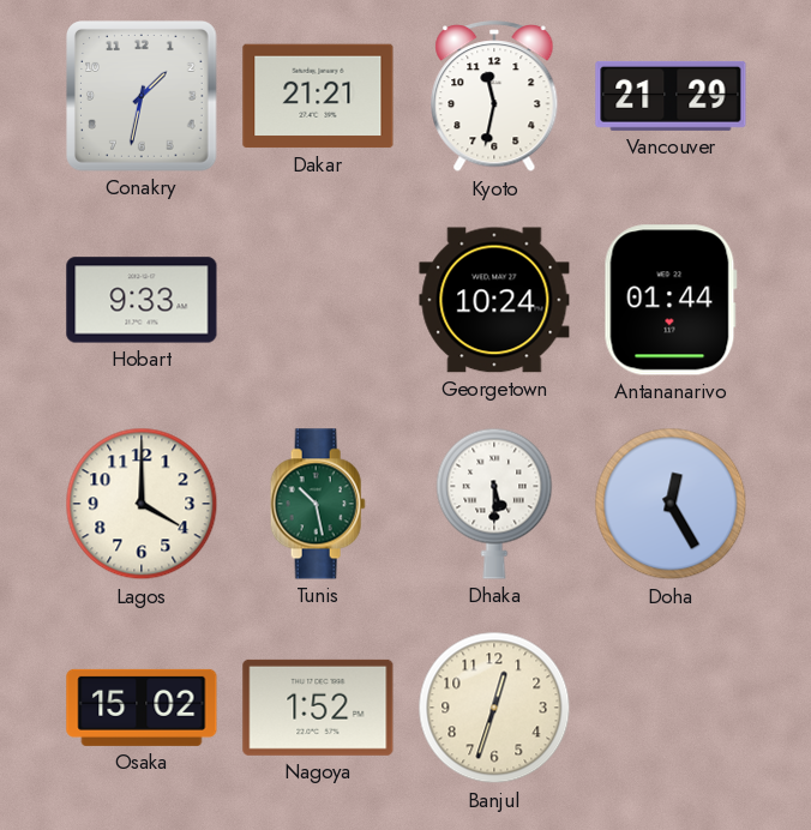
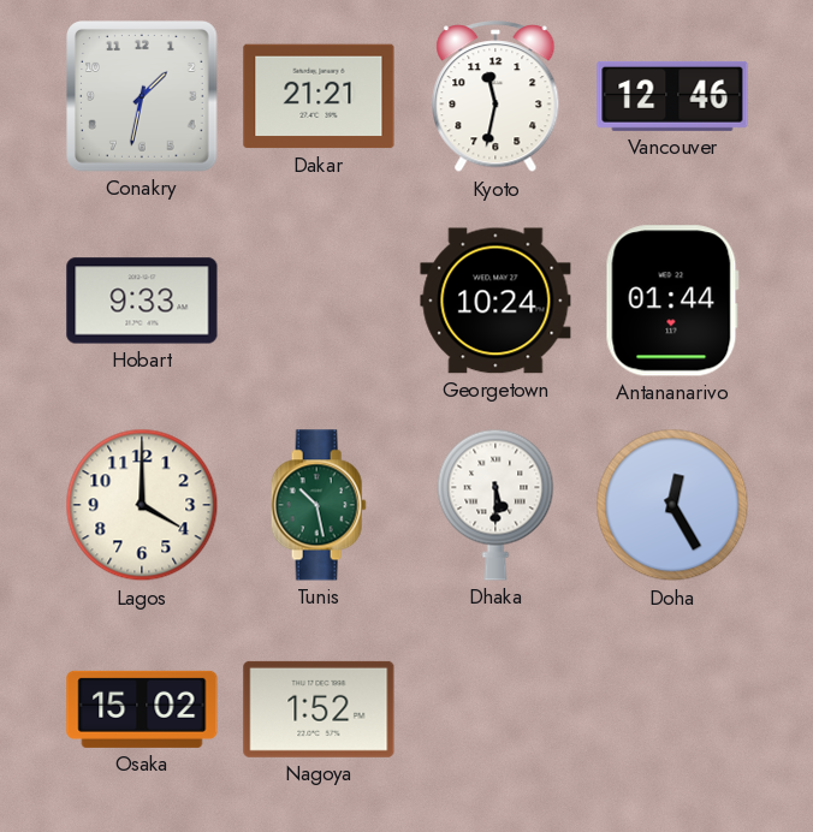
Vancouver: 21:29 -> 12:46
Banjul: 12:33 -> none
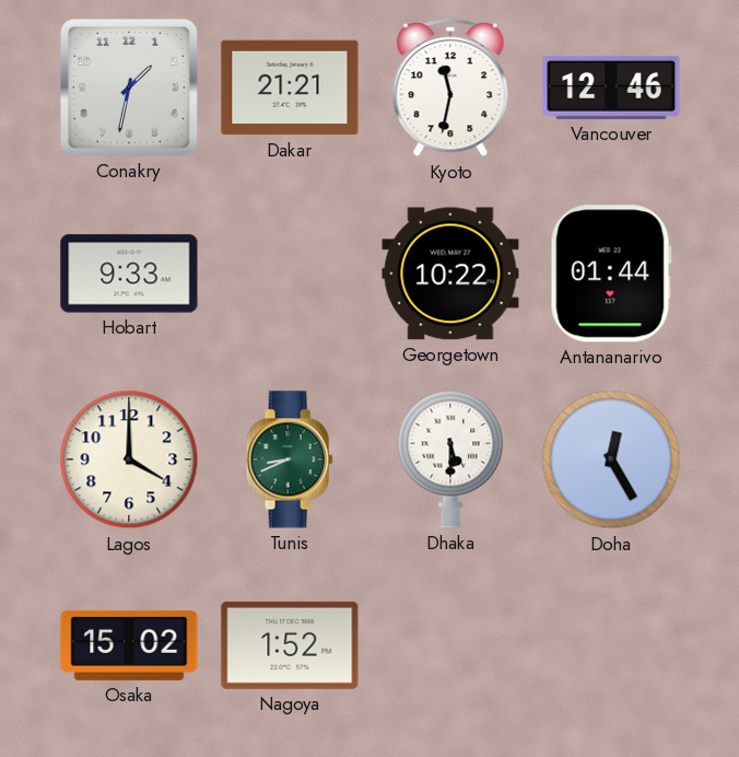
Georgetown: 10:24 -> 10:22
Tunis: 10:28 -> 8:41
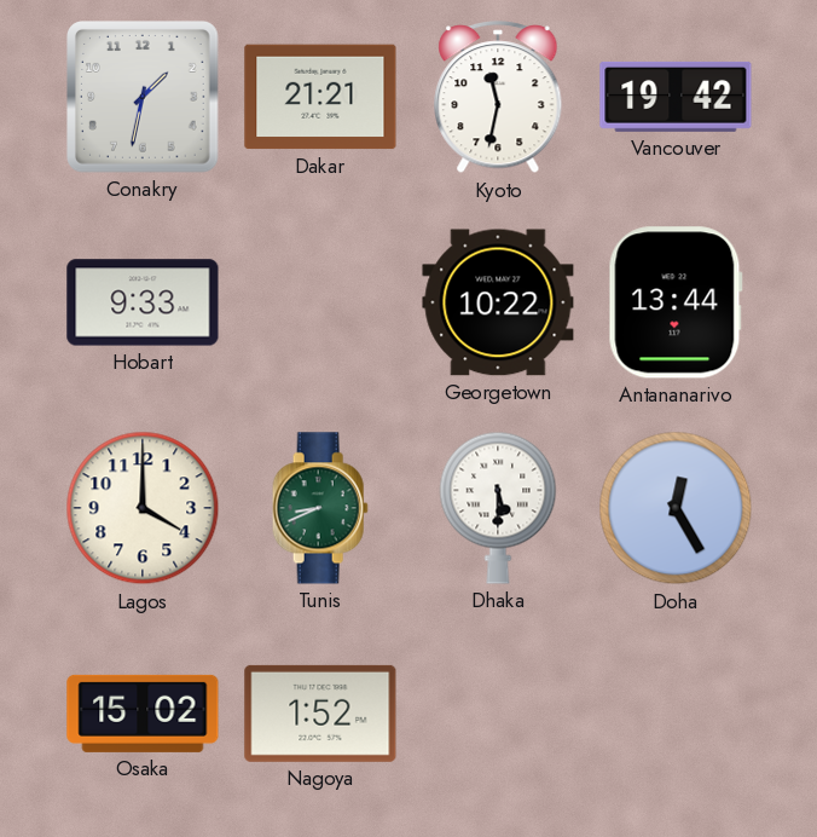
Vancouver: 12:46 -> 19:42
Antananarivo: 01:44 -> 13:44
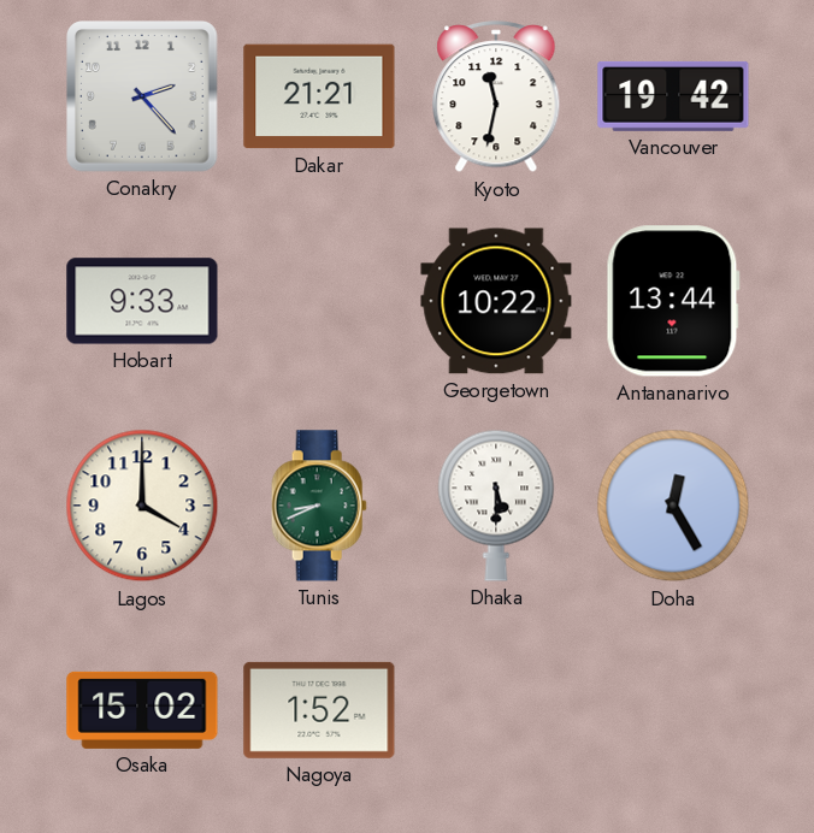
Conakry: 1:32 -> 2:23
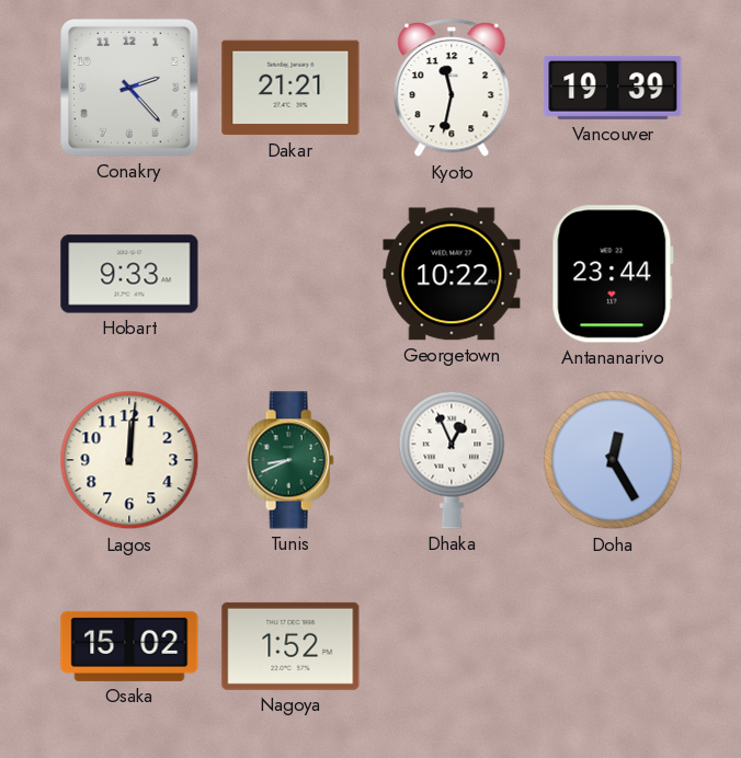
Vancouver: 19:42 -> 19:39
Antananarivo: 13:44 -> 23:44
Lagos: 4:00 -> 12:01
Dhaka: 5:30 -> 12:56
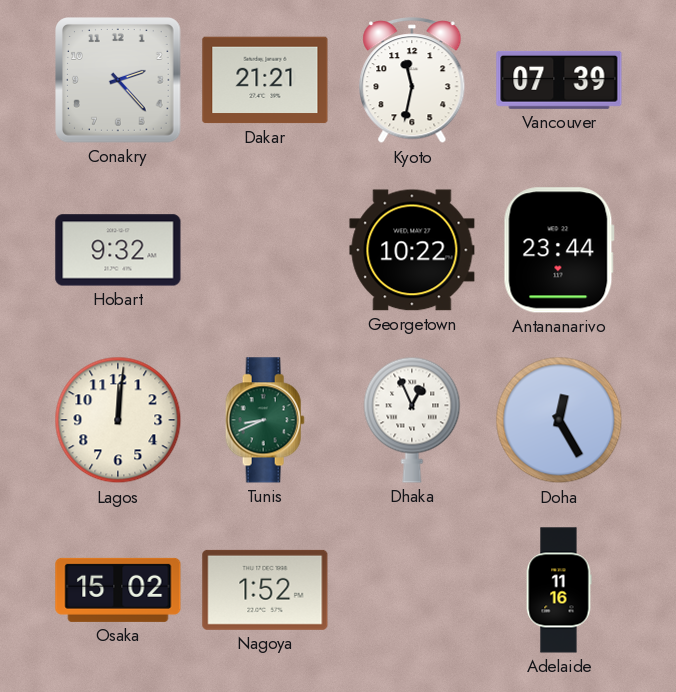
Vancouver: 19:39 -> 07:39
Hobart: 9:33 -> 9:32
Adelaide: none -> 11:16
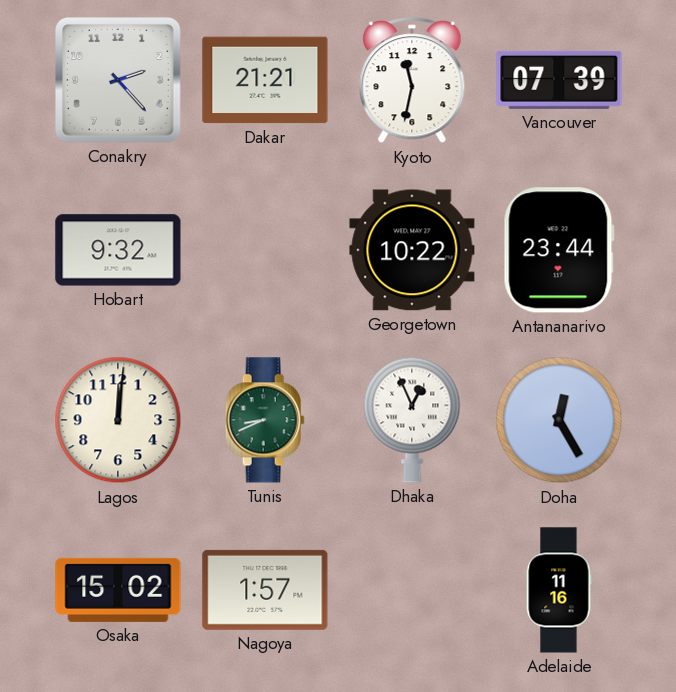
Nagoya: 1:52 -> 1:57
